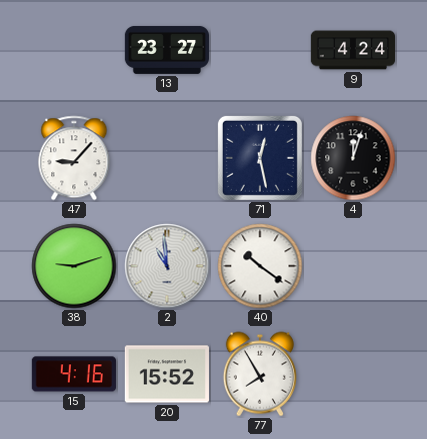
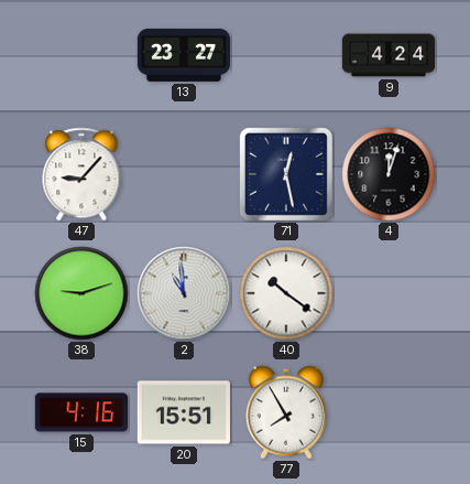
20: 15:52 -> 15:51
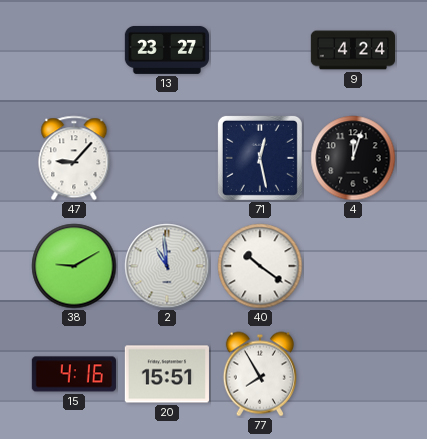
38: 9:12 -> 9:10
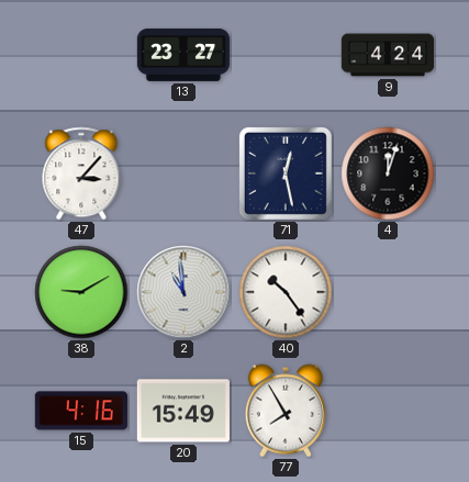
47: 9:07 -> 3:07
40: 10:21 -> 10:24
20: 15:51 -> 15:49
